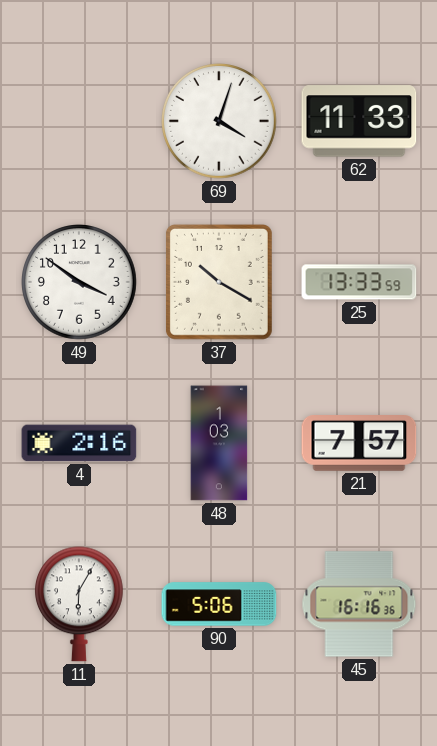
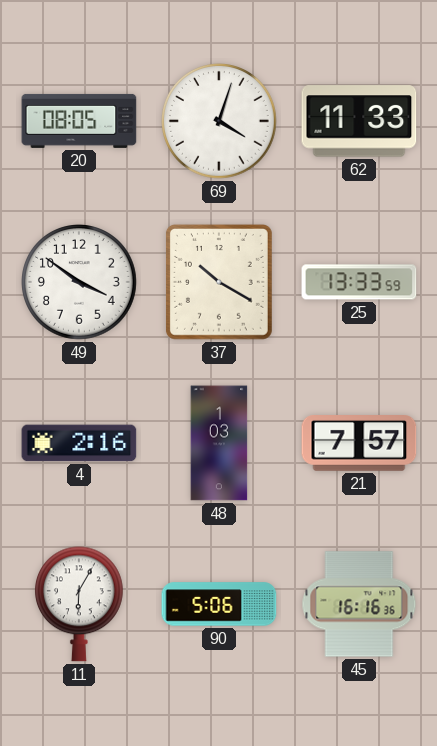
20: none -> 08:05
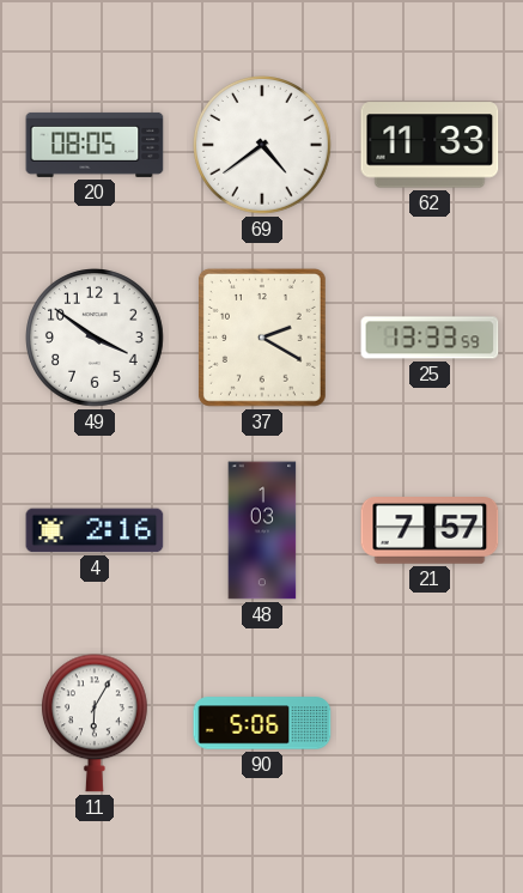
69: 4:03 -> 4:39
37: 10:20 -> 2:20
45: 16:16 -> none
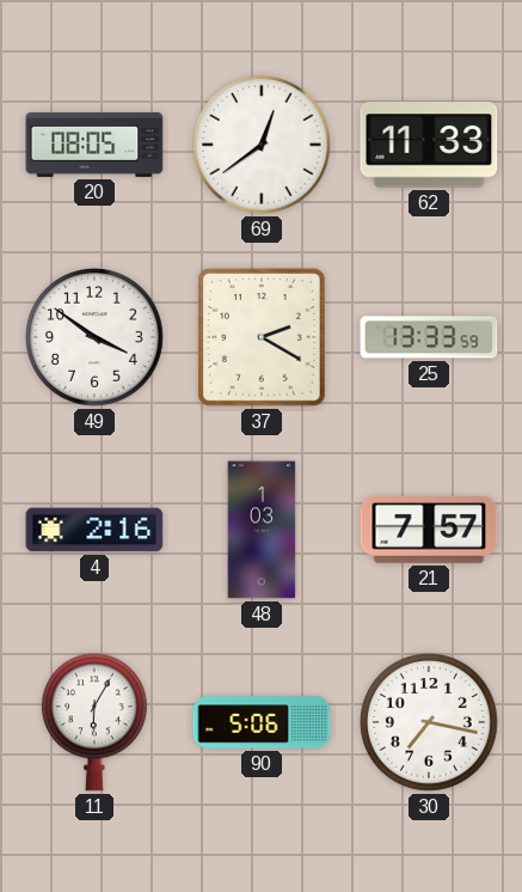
69: 4:39 -> 12:39
30: none -> 7:17
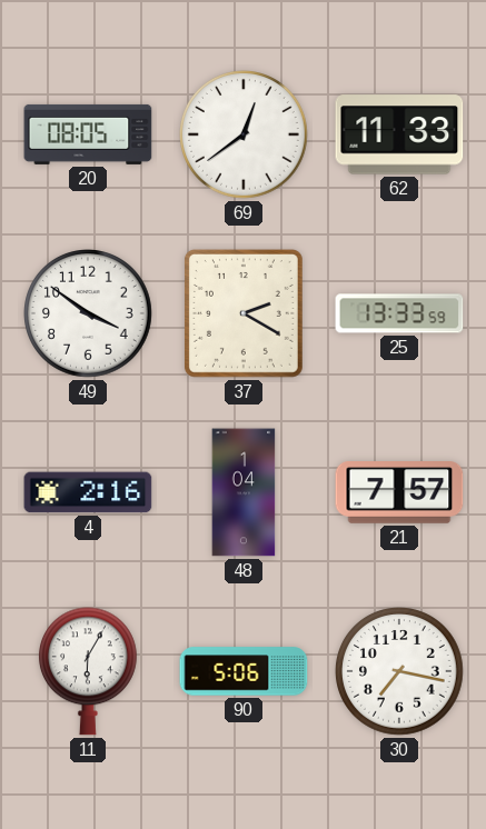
48: 1:03 -> 1:04
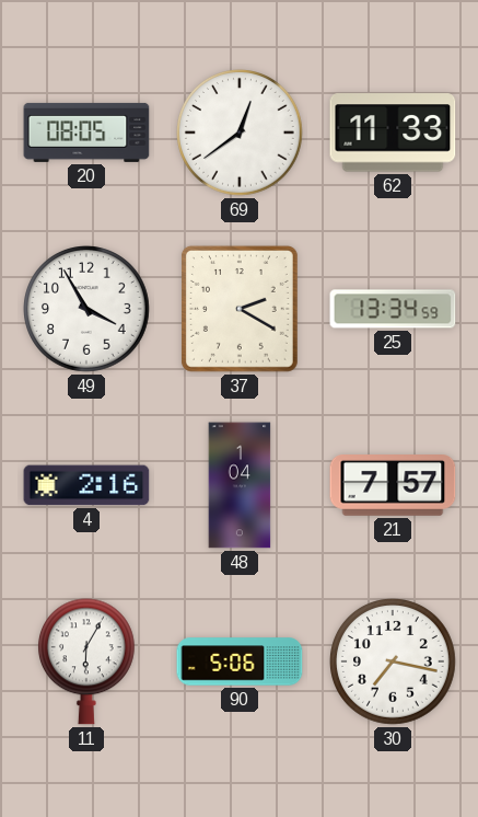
49: 3:51 -> 3:55
25: 13:33 -> 13:34
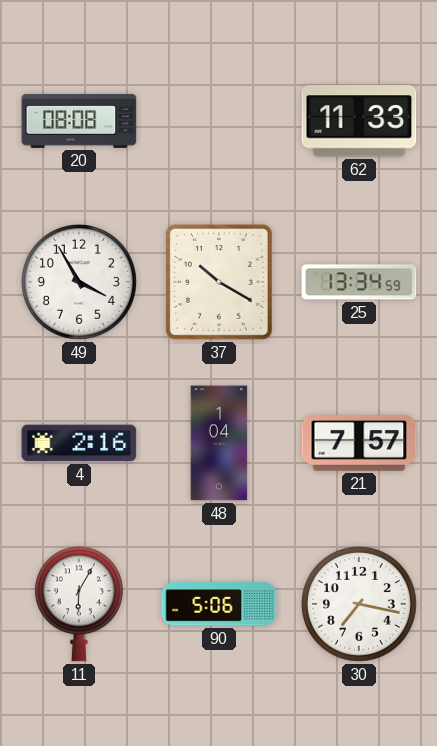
20: 08:05 -> 08:08
69: 12:39 -> none
37: 2:20 -> 10:20
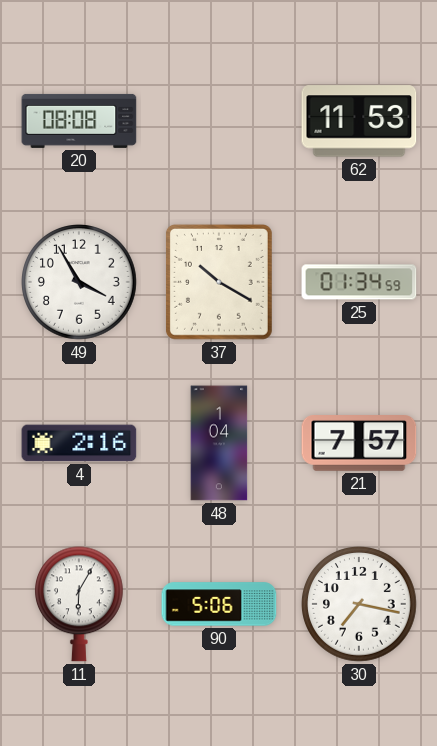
62: 11:33 -> 11:53
25: 13:34 -> 01:34
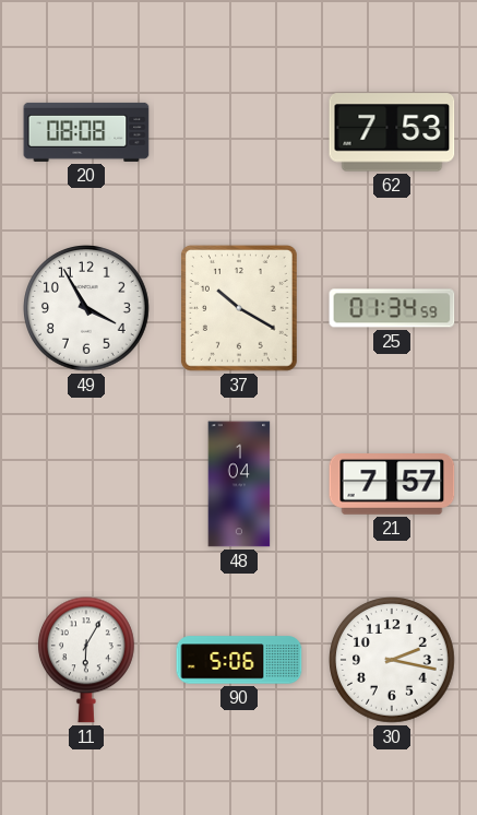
62: 11:53 -> 7:53
4: 2:16 -> none
30: 7:17 -> 2:17
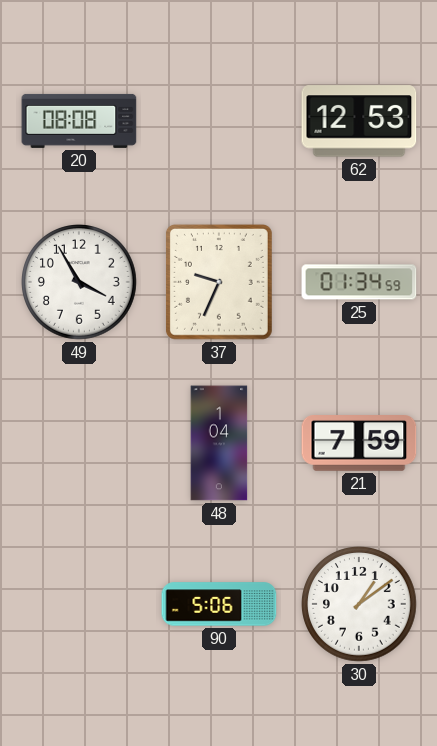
62: 7:53 -> 12:53
37: 10:20 -> 9:34
21: 7:57 -> 7:59
11: 6:05 -> none
30: 2:17 -> 1:09
